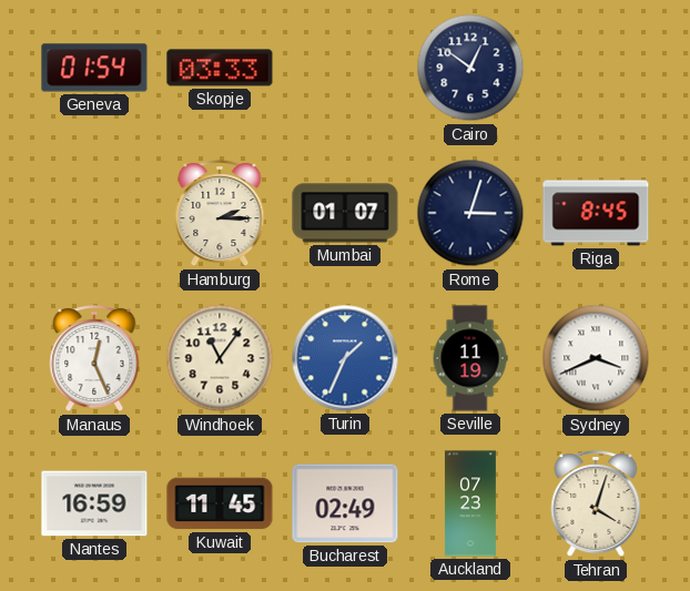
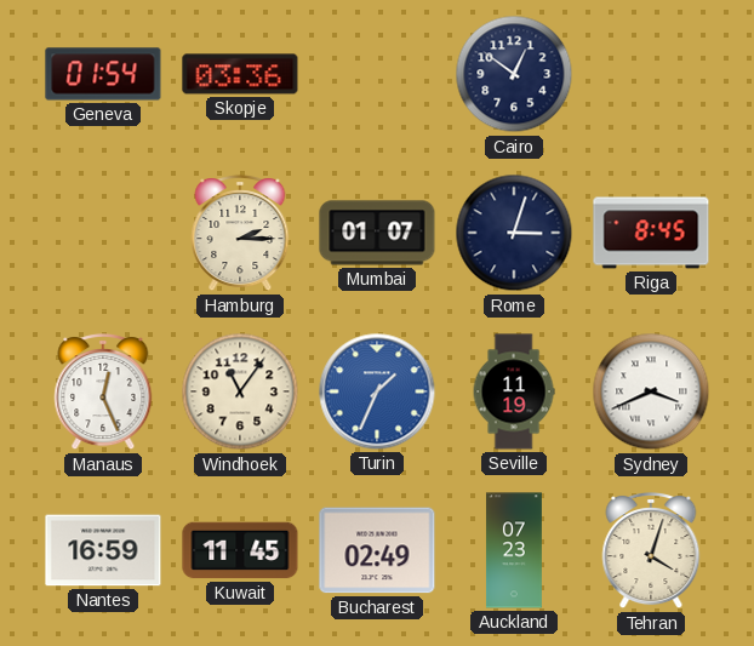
Skopje: 03:33 -> 03:36
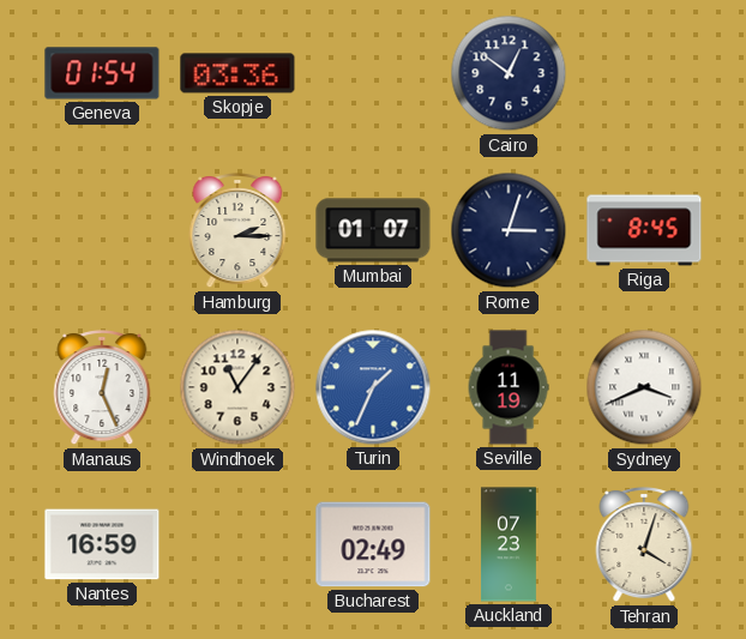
Kuwait: 11:45 -> none
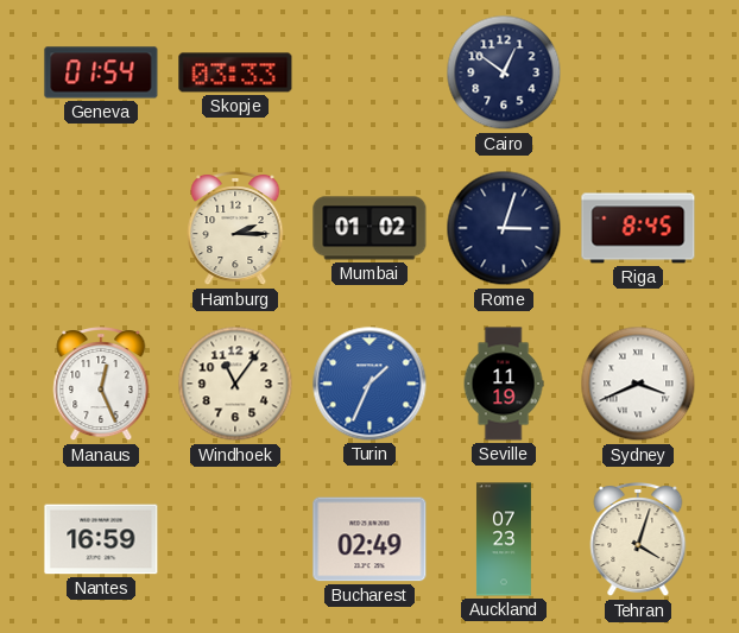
Skopje: 03:36 -> 03:33
Mumbai: 01:07 -> 01:02
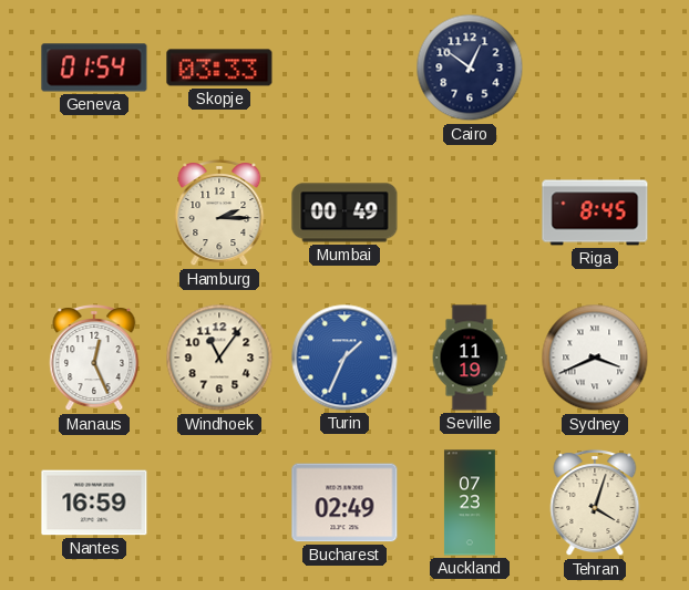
Mumbai: 01:02 -> 00:49
Rome: 3:03 -> none
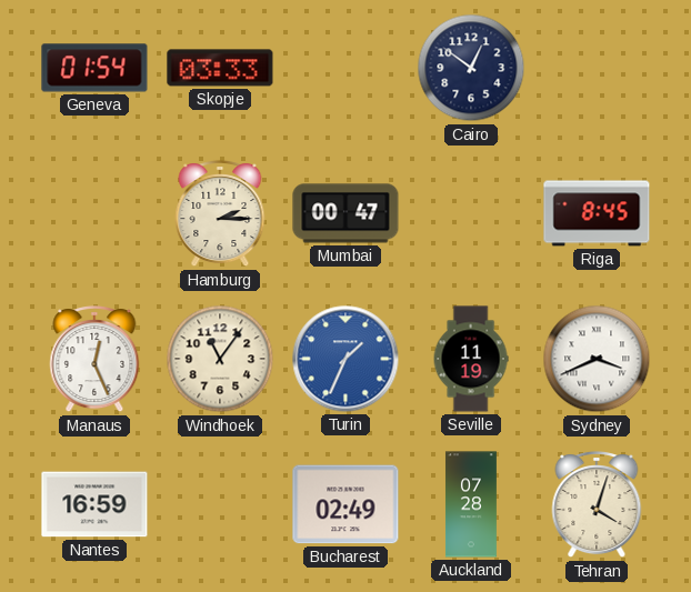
Mumbai: 00:49 -> 00:47
Auckland: 07:23 -> 07:28
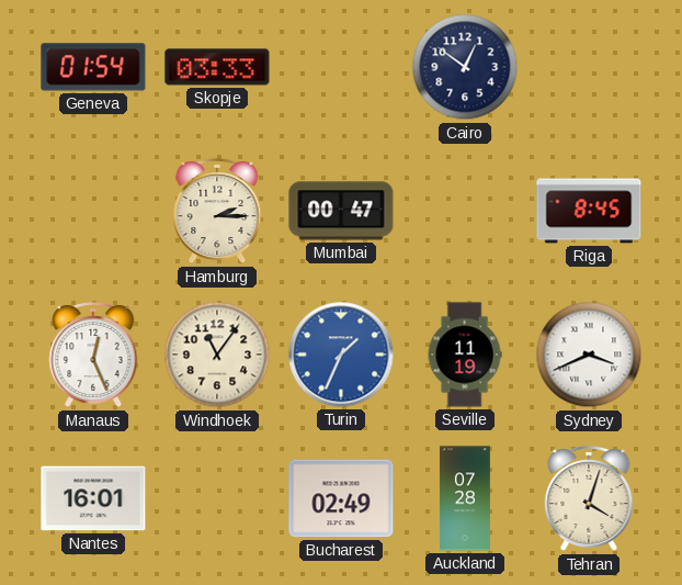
Nantes: 16:59 -> 16:01
